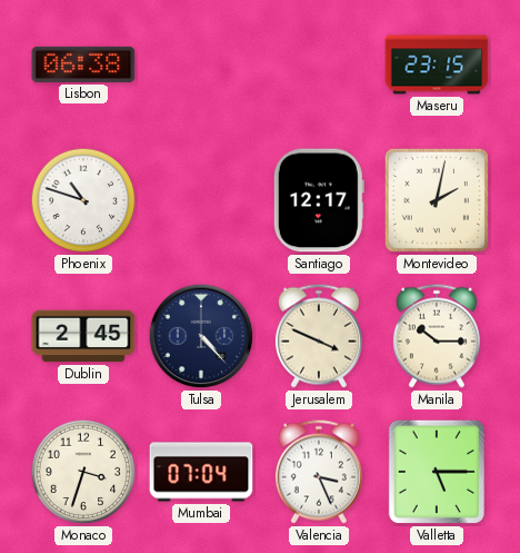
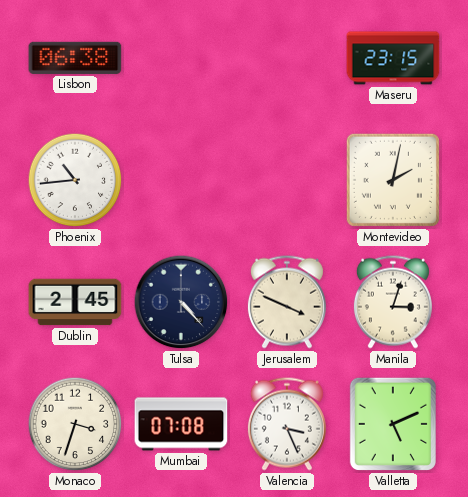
Phoenix: 10:48 -> 10:44
Santiago: 12:17 -> none
Manila: 10:15 -> 3:03
Mumbai: 07:04 -> 07:08
Valletta: 5:15 -> 5:11
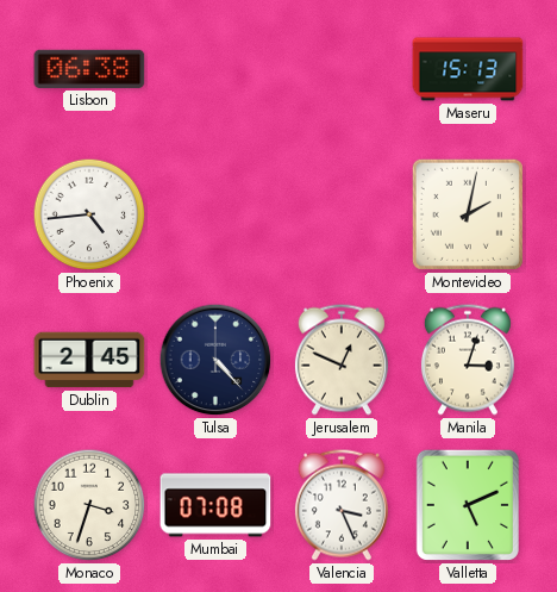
Maseru: 23:15 -> 15:13
Phoenix: 10:44 -> 4:44
Jerusalem: 3:49 -> 12:49
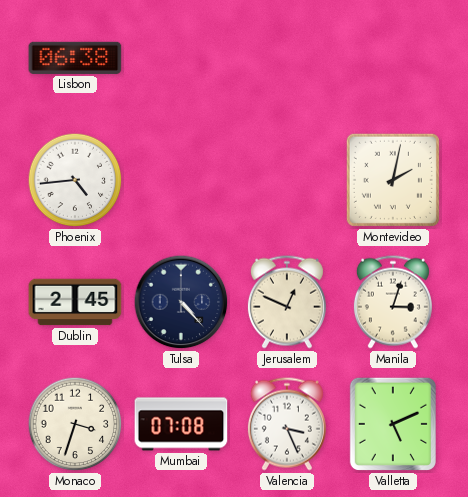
Maseru: 15:13 -> none
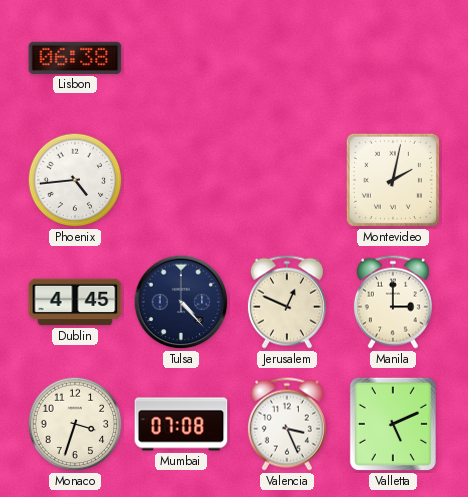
Dublin: 2:45 -> 4:45
Manila: 3:03 -> 3:00
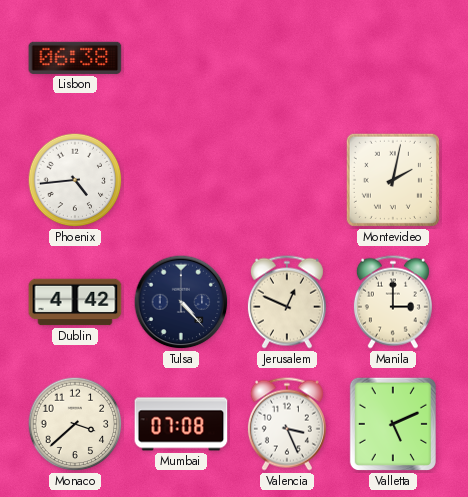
Dublin: 4:45 -> 4:42
Monaco: 3:33 -> 3:38
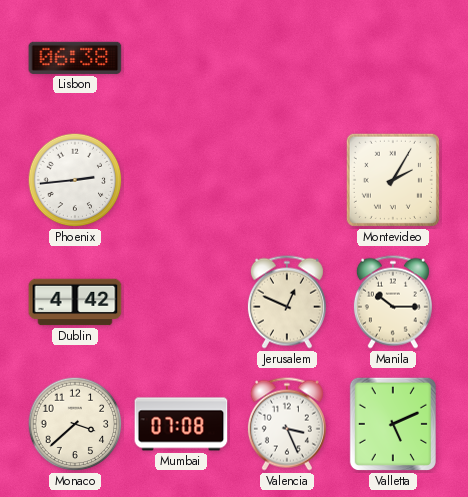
Phoenix: 4:44 -> 2:44
Montevideo: 2:02 -> 2:05
Tulsa: 4:23 -> none
Manila: 3:00 -> 10:15
